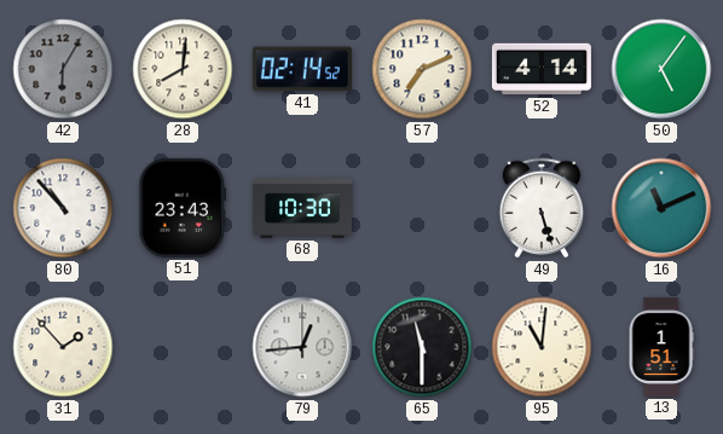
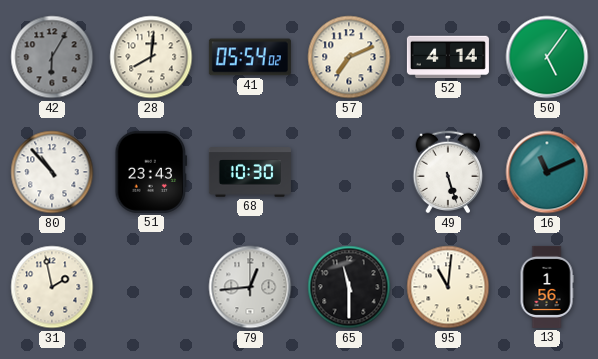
41: 02:14 -> 05:54
31: 1:53 -> 1:58
13: 1:51 -> 1:56
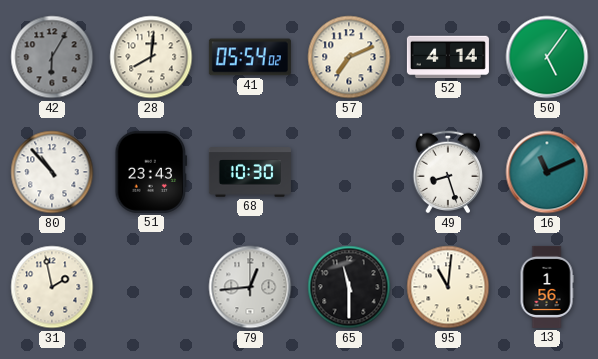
49: 5:27 -> 8:27
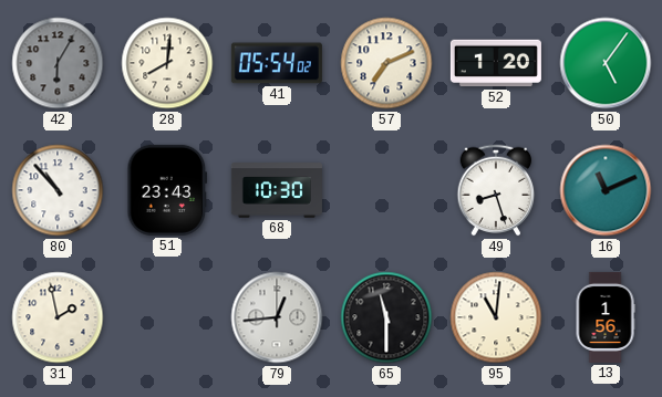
52: 4:14 -> 1:20
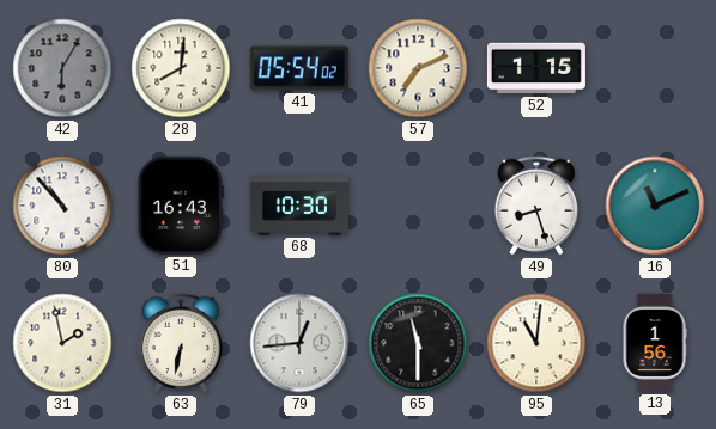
52: 1:20 -> 1:15
50: 5:06 -> none
51: 23:43 -> 16:43
63: none -> 6:32
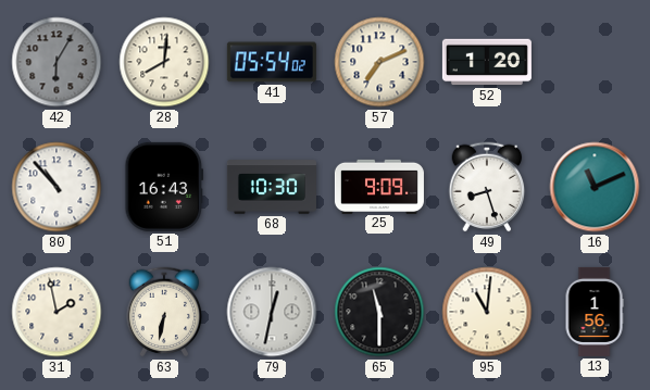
52: 1:15 -> 1:20
25: none -> 9:09
79: 12:44 -> 12:32
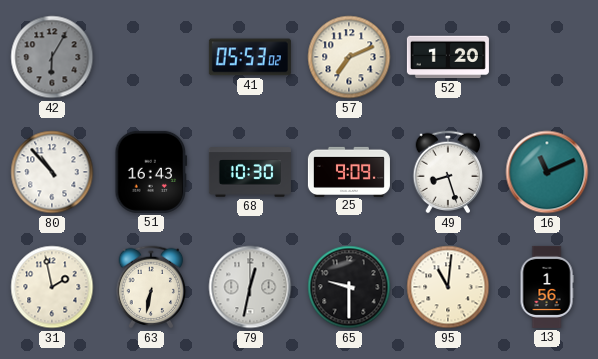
28: 8:01 -> none
41: 05:54 -> 05:53
65: 11:30 -> 9:30
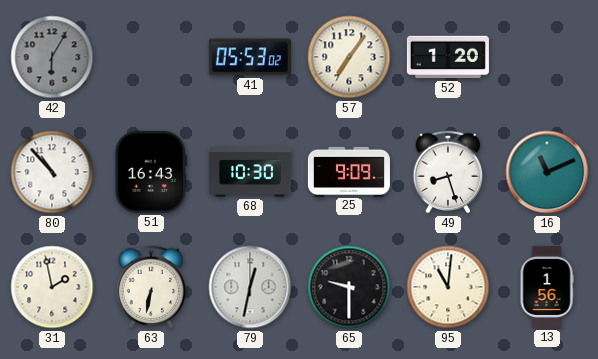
57: 7:11 -> 7:06
